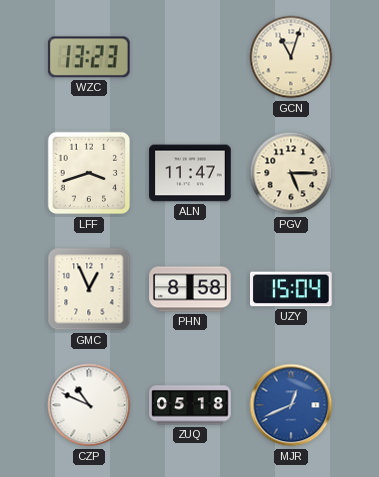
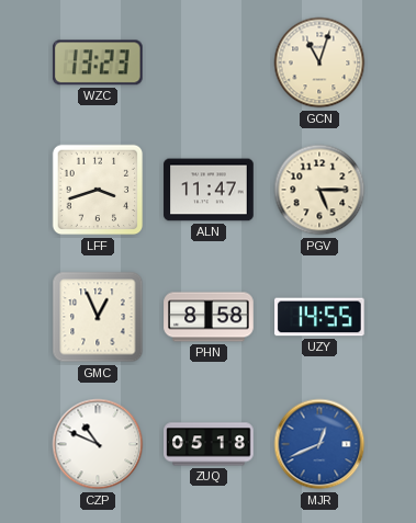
UZY: 15:04 -> 14:55
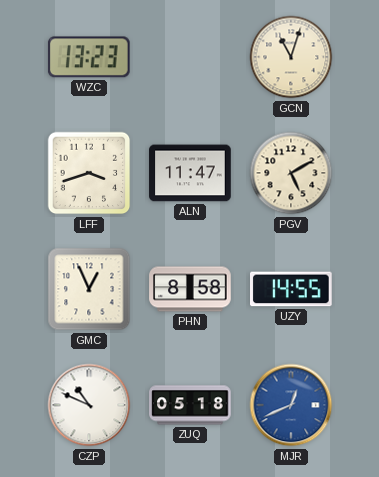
PGV: 5:15 -> 5:10
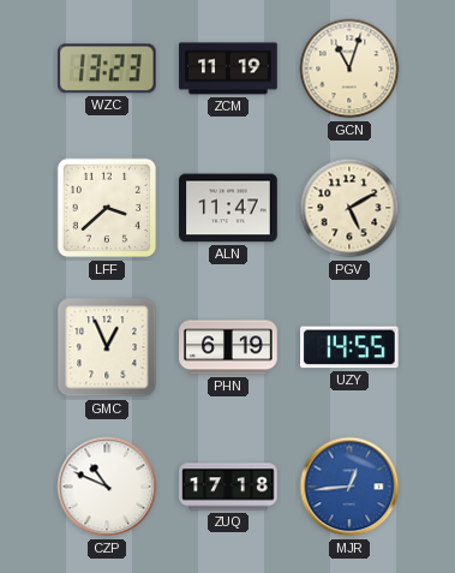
ZCM: none -> 11:19
LFF: 3:42 -> 3:38
PHN: 8:58 -> 6:19
ZUQ: 05:18 -> 17:18
MJR: 12:41 -> 12:44
